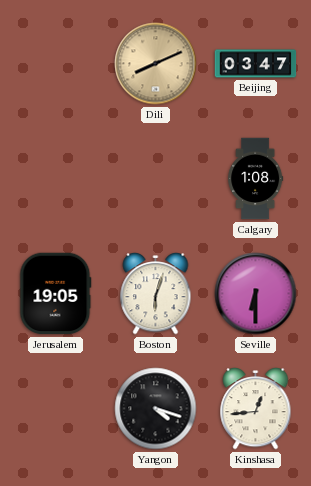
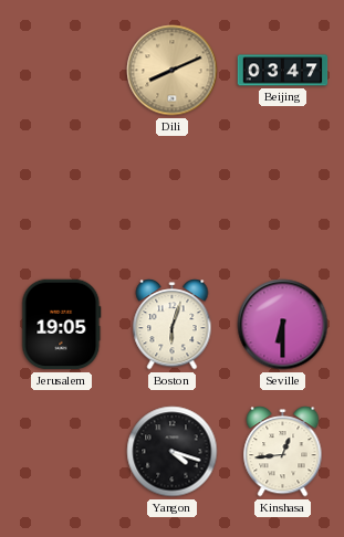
Calgary: 1:08 -> none
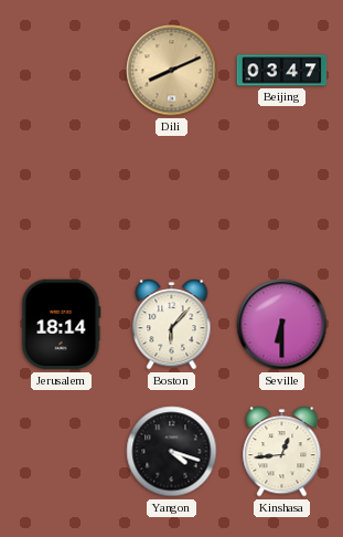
Jerusalem: 19:05 -> 18:14
Boston: 6:03 -> 6:07
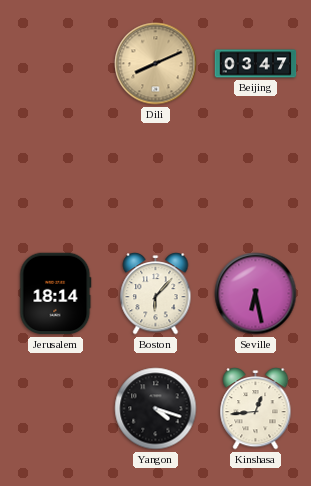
Seville: 6:30 -> 6:28
